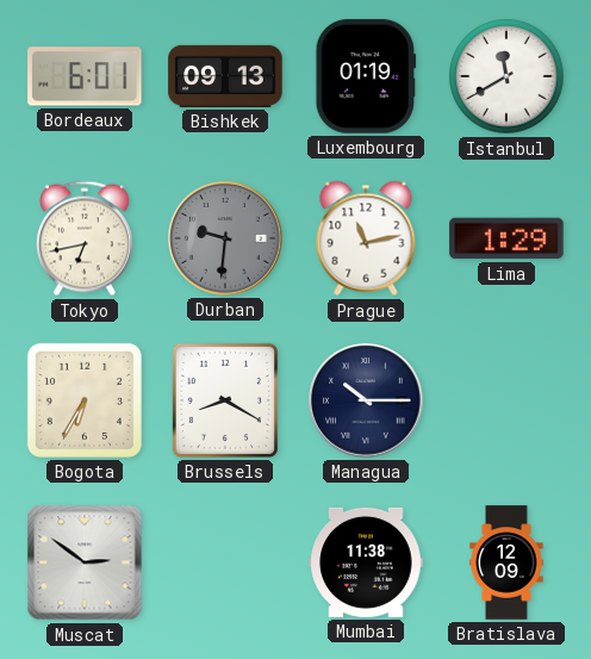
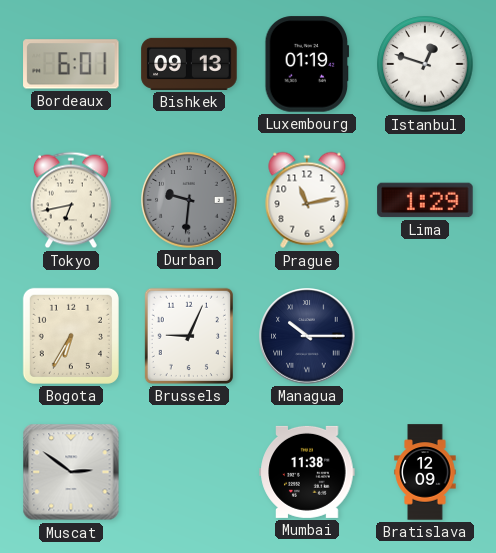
Istanbul: 11:40 -> 12:48
Brussels: 8:20 -> 9:04
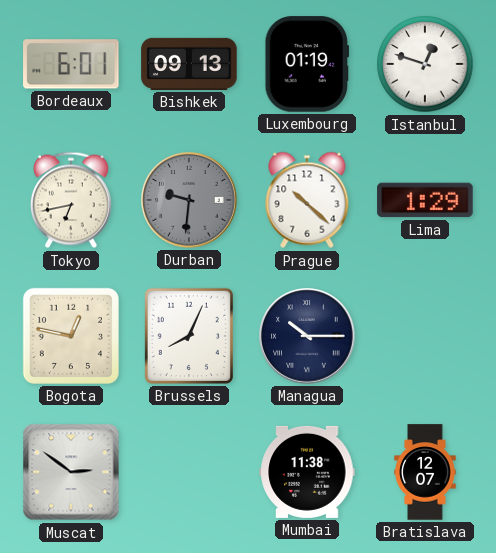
Prague: 11:13 -> 10:22
Bogota: 6:35 -> 12:47
Brussels: 9:04 -> 8:04
Bratislava: 12:09 -> 12:07
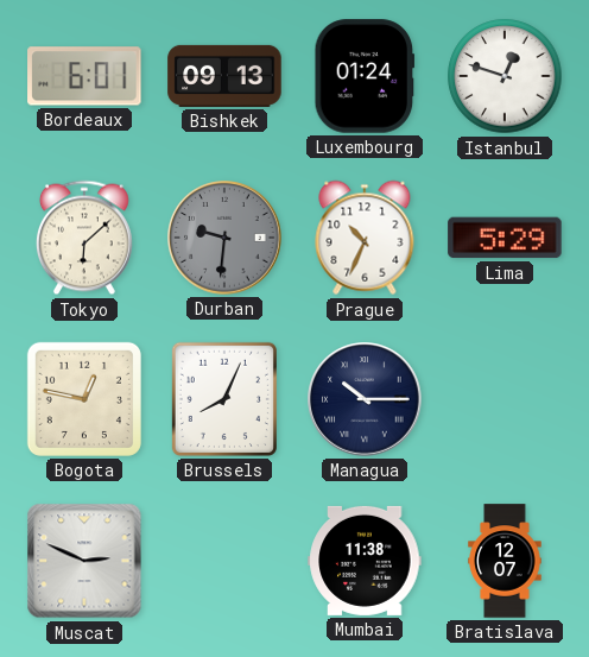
Luxembourg: 01:19 -> 01:24
Tokyo: 6:43 -> 6:08
Prague: 10:22 -> 10:34
Lima: 1:29 -> 5:29
Muscat: 2:51 -> 2:49
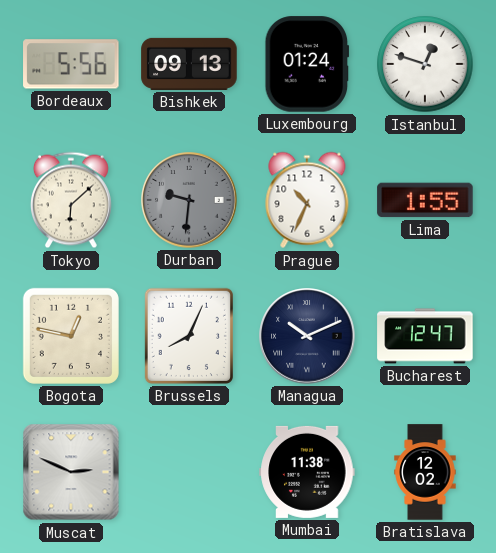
Bordeaux: 6:01 -> 5:56
Lima: 5:29 -> 1:55
Managua: 10:15 -> 10:11
Bucharest: none -> 12:47
Bratislava: 12:07 -> 12:02
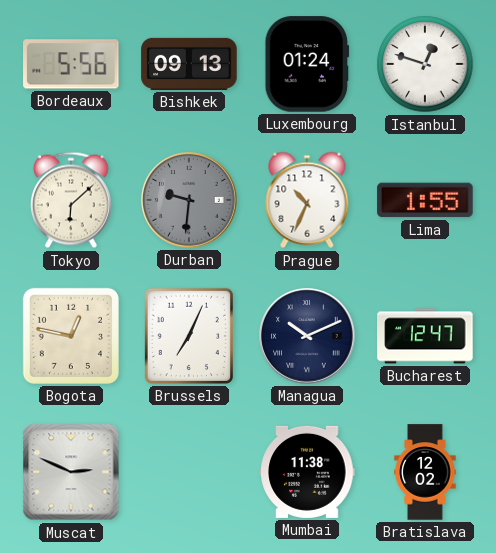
Brussels: 8:04 -> 7:04
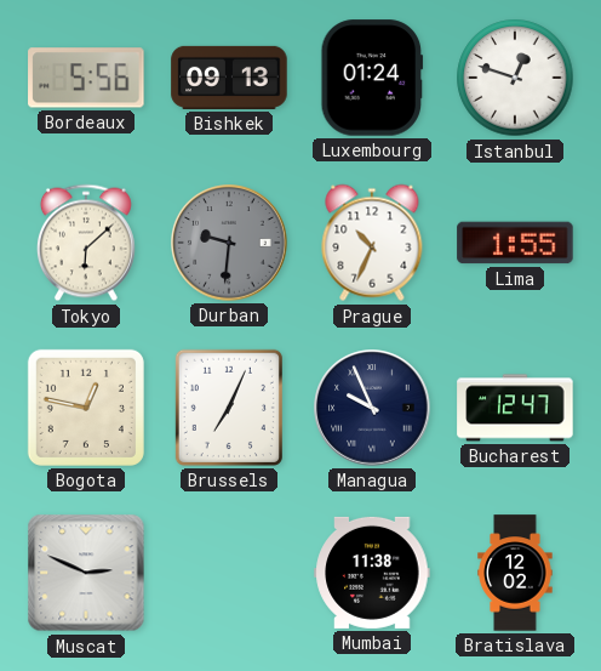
Managua: 10:11 -> 9:56
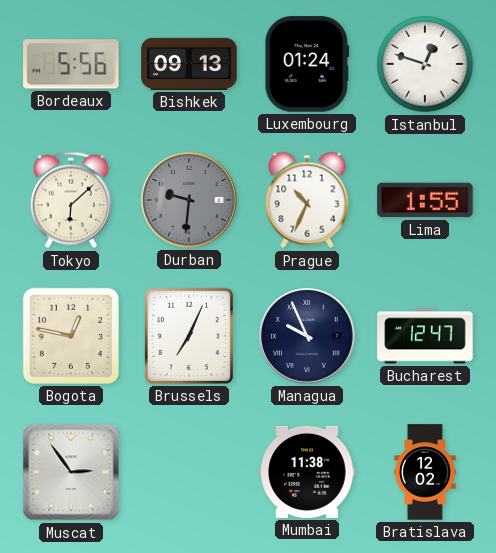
Muscat: 2:49 -> 2:54
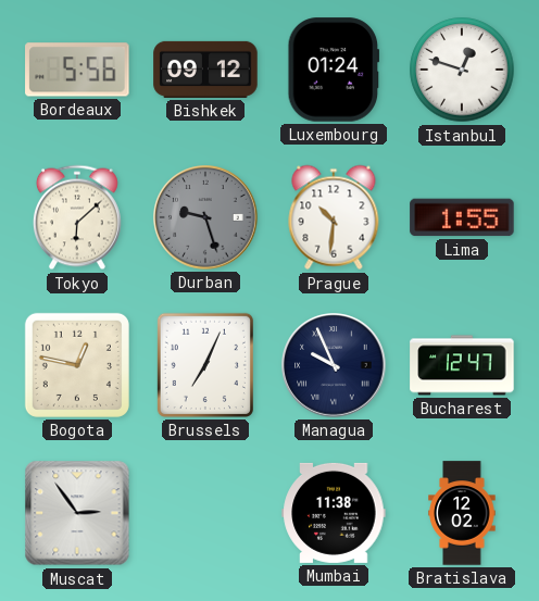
Bishkek: 09:13 -> 09:12
Durban: 9:31 -> 9:27
Prague: 10:34 -> 10:31
